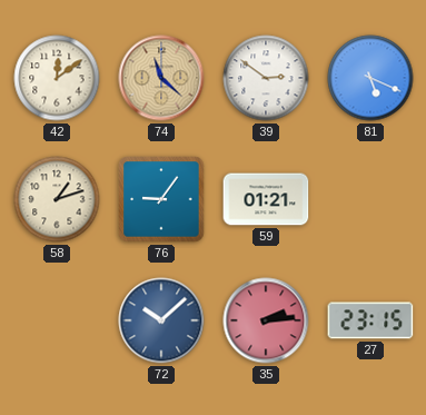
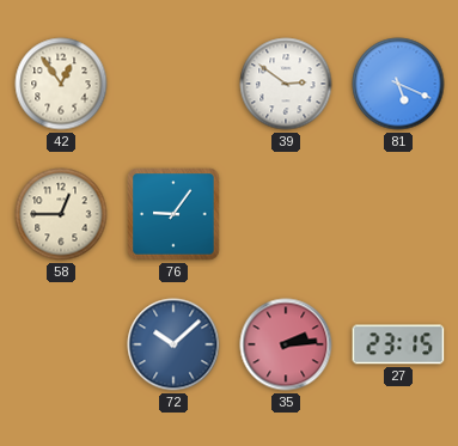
42: 12:09 -> 12:54
74: 11:22 -> none
58: 1:12 -> 12:45
59: 01:21 -> none
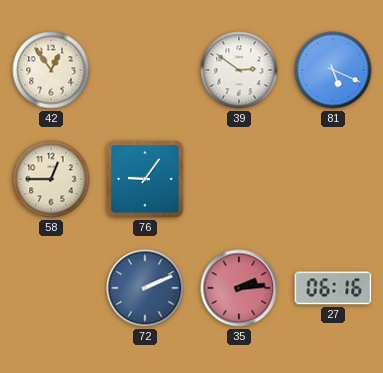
72: 10:08 -> 2:11
27: 23:15 -> 06:16
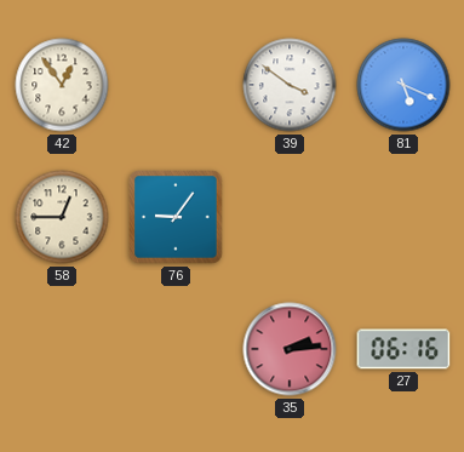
39: 2:51 -> 3:51
72: 2:11 -> none
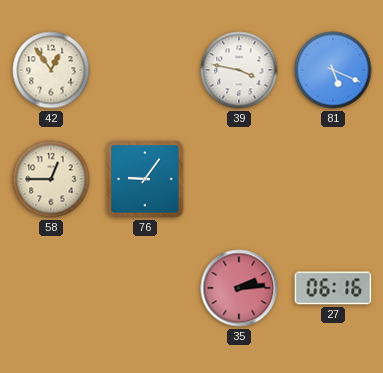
39: 3:51 -> 3:47
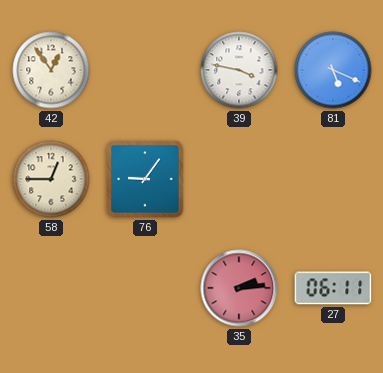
27: 06:16 -> 06:11
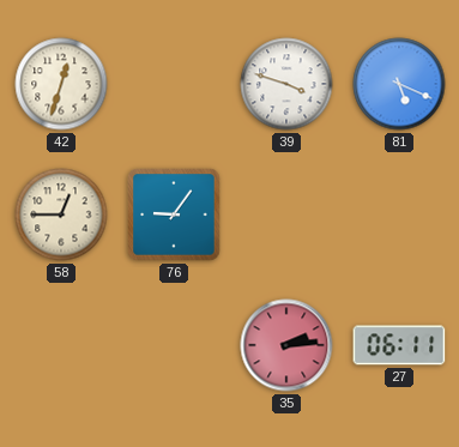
42: 12:54 -> 12:33
39: 3:47 -> 3:48
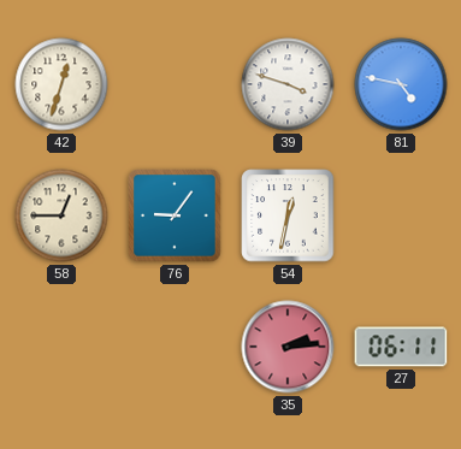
81: 5:19 -> 4:47
54: none -> 12:32
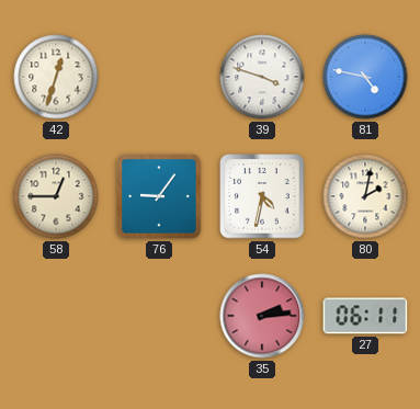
54: 12:32 -> 4:32
80: none -> 2:02
